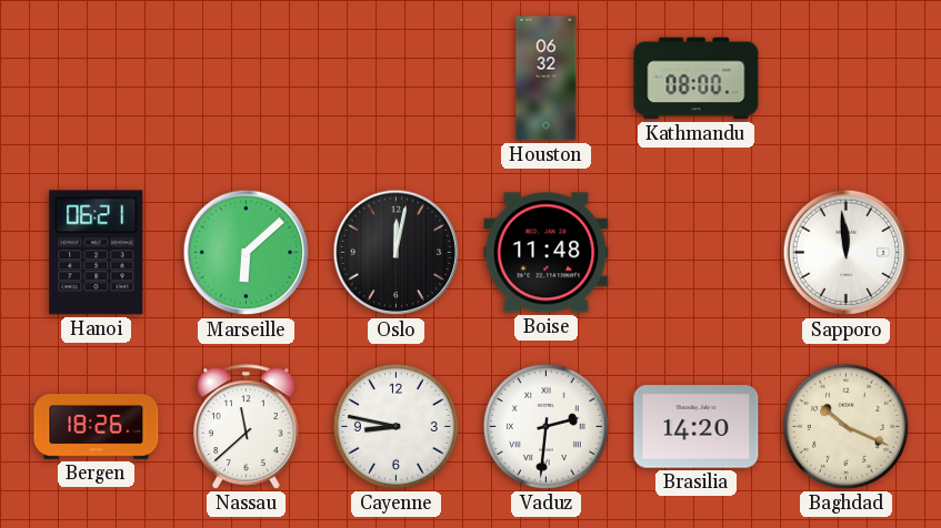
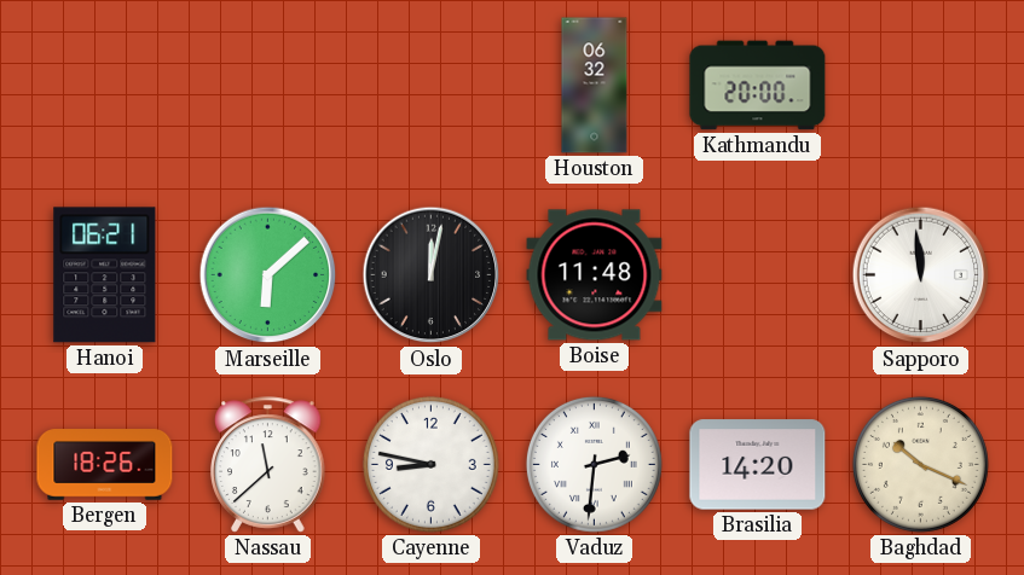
Kathmandu: 08:00 -> 20:00
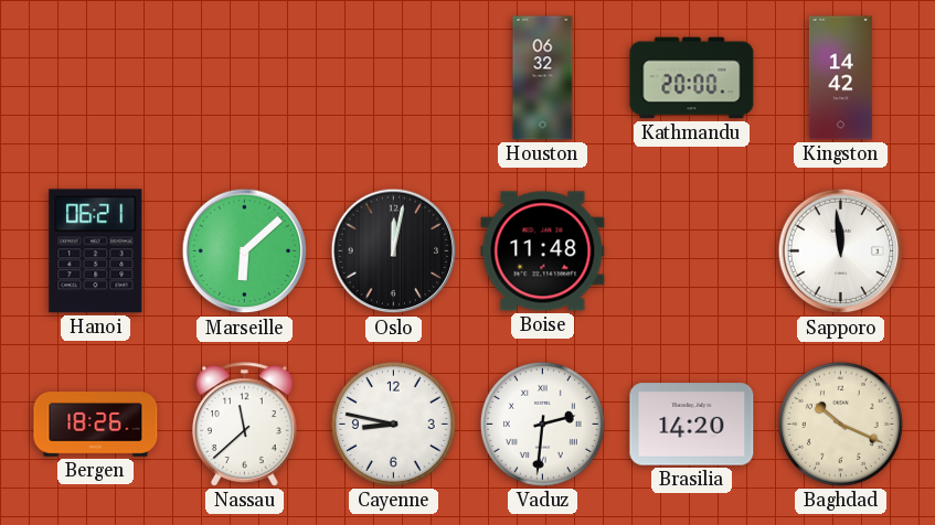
Kingston: none -> 14:42
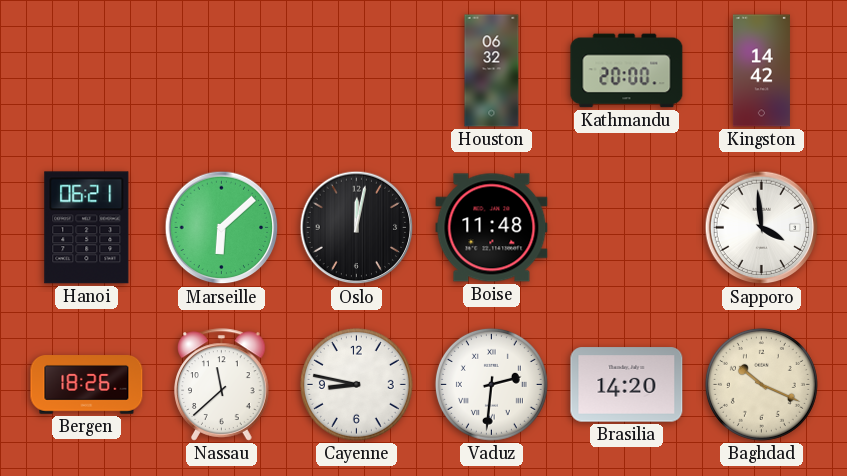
Sapporo: 11:59 -> 3:59
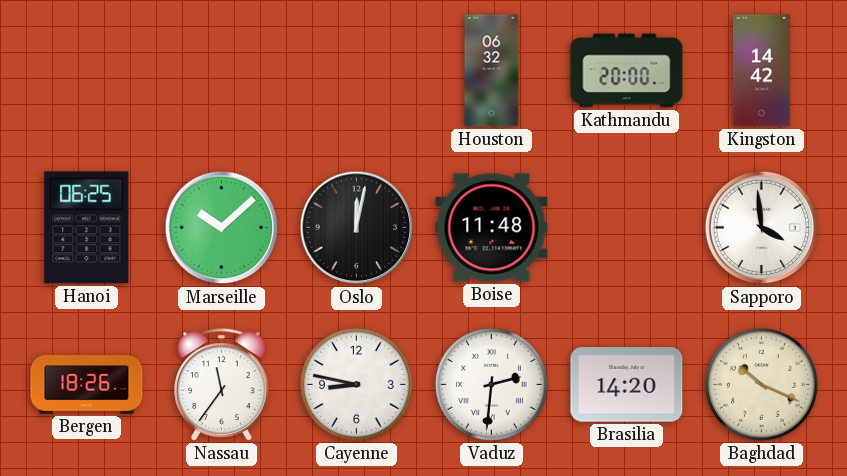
Hanoi: 06:21 -> 06:25
Marseille: 6:08 -> 10:08
Nassau: 11:38 -> 11:36
